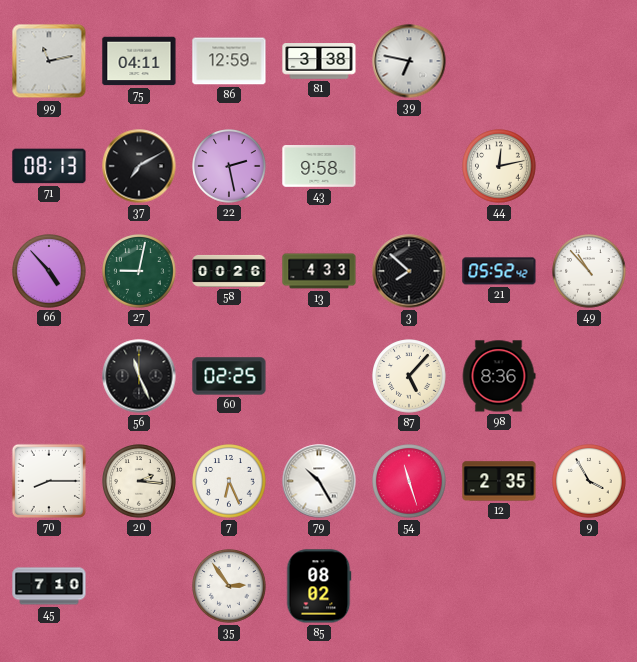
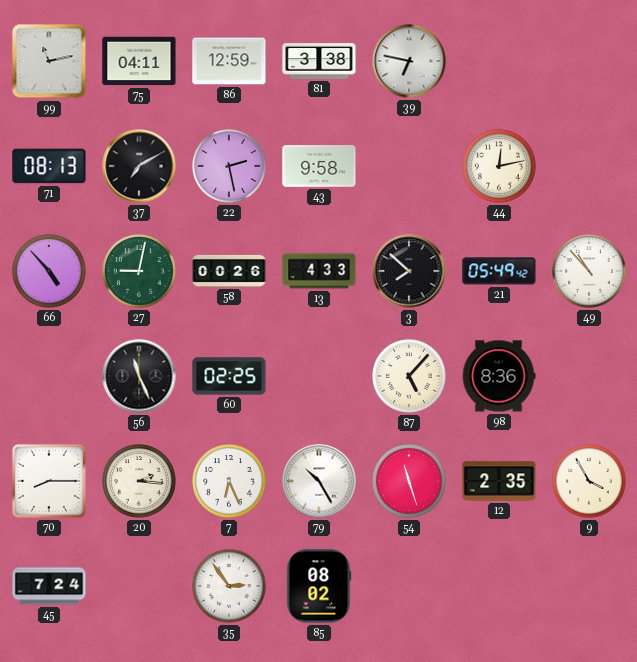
21: 05:52 -> 05:49
45: 7:10 -> 7:24
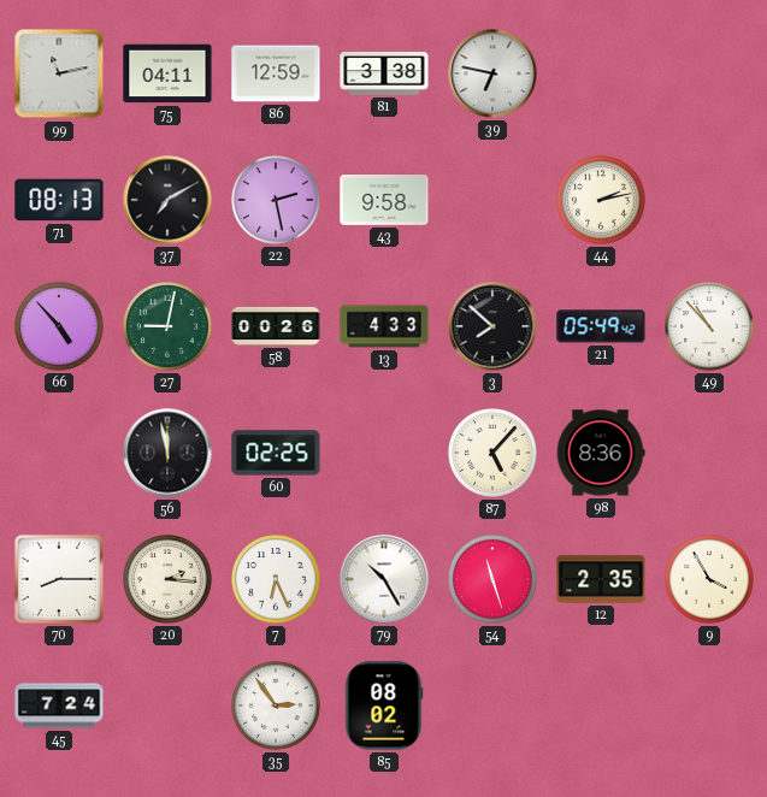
44: 12:13 -> 2:13
56: 11:26 -> 11:58
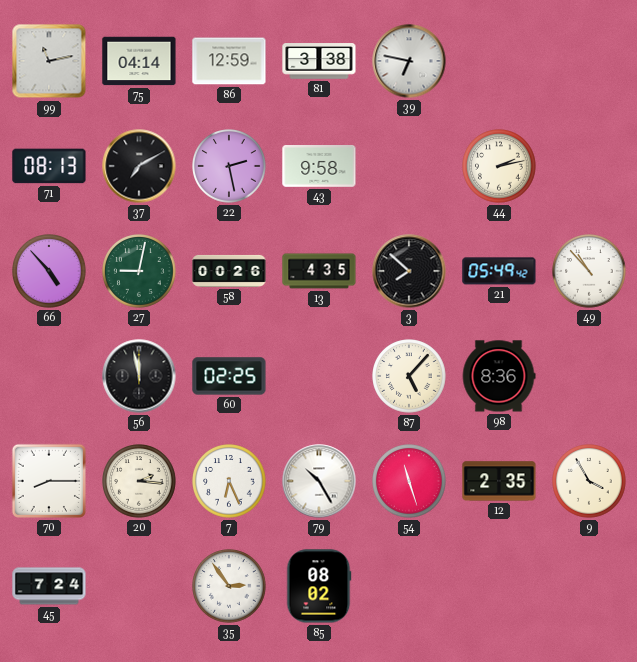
75: 04:11 -> 04:14
13: 4:33 -> 4:35
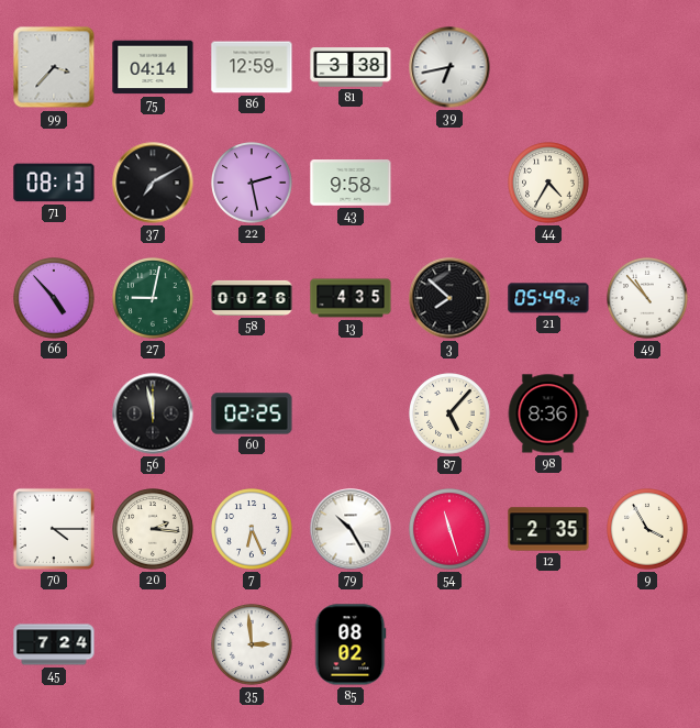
99: 11:13 -> 3:37
39: 6:47 -> 6:43
44: 2:13 -> 4:35
70: 8:15 -> 4:15
35: 2:54 -> 2:59
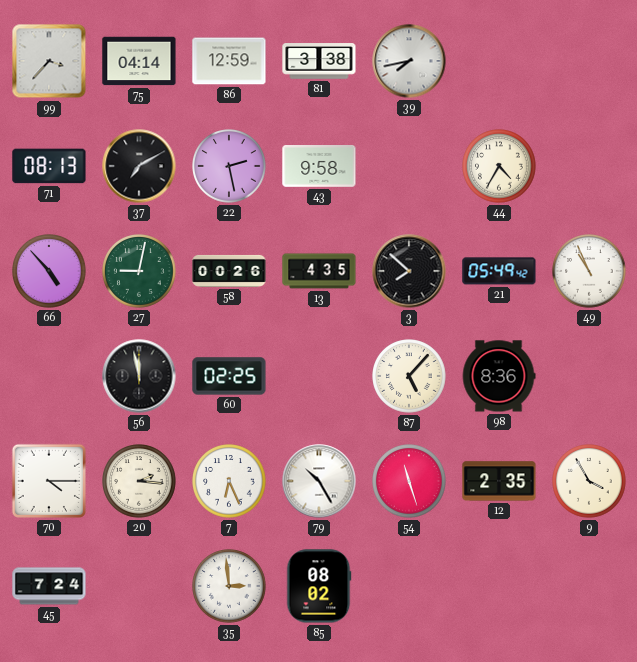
39: 6:43 -> 7:43
49: 10:53 -> 10:56
